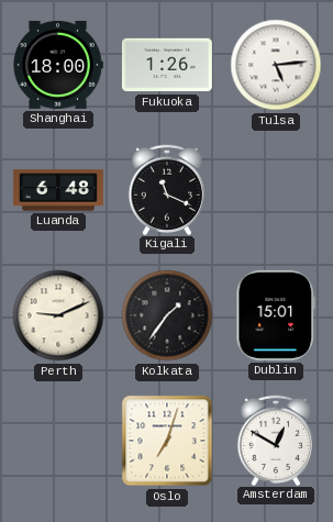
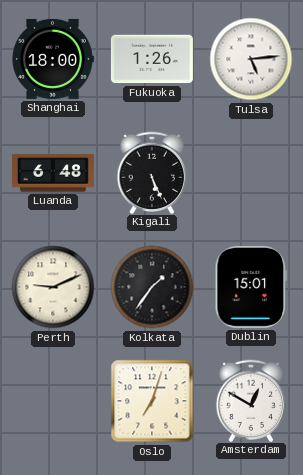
Kigali: 11:19 -> 5:26
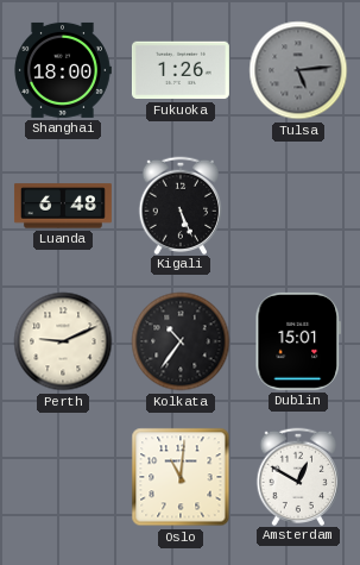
Tulsa dial: white -> grey
Kolkata: 1:36 -> 10:36
Oslo: 7:03 -> 11:01
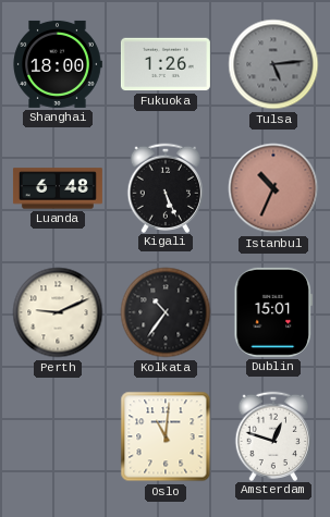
Istanbul: none -> 10:34
Amsterdam: 12:50 -> 12:48
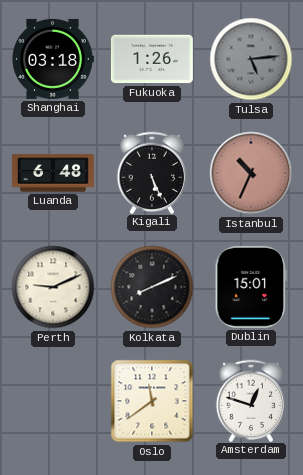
Shanghai: 18:00 -> 03:18
Kolkata: 10:36 -> 8:11
Oslo: 11:01 -> 11:39
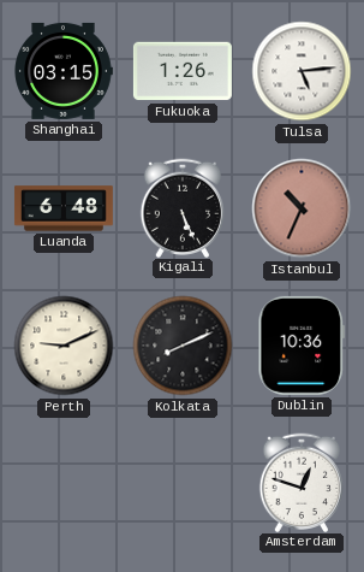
Shanghai: 03:18 -> 03:15
Tulsa dial: grey -> white
Dublin: 15:01 -> 10:36
Oslo: 11:39 -> none
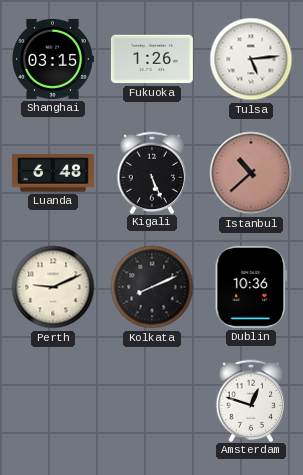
Istanbul: 10:34 -> 10:38
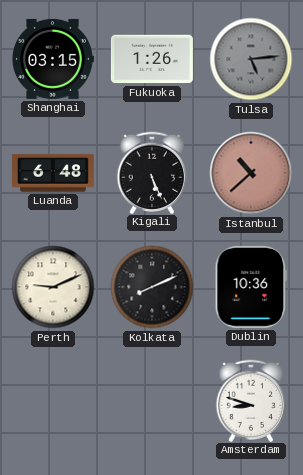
Tulsa dial: white -> grey
Amsterdam: 12:48 -> 8:48
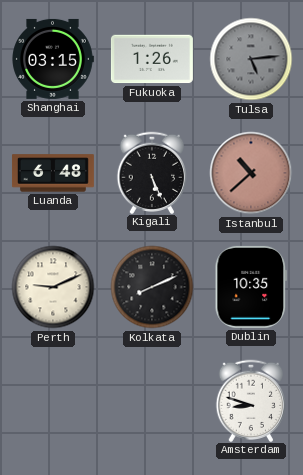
Dublin: 10:36 -> 10:35
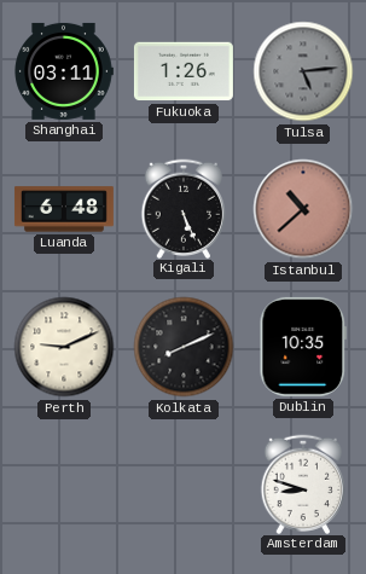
Shanghai: 03:15 -> 03:11
